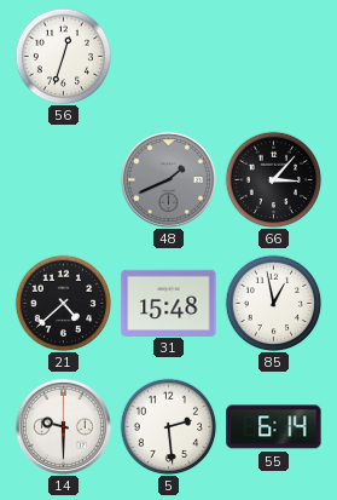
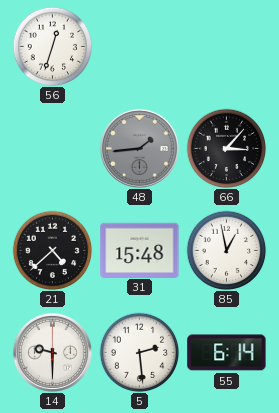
48: 1:41 -> 1:44
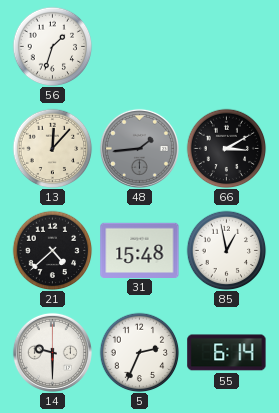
56: 12:33 -> 1:33
13: none -> 12:07
66: 3:07 -> 3:10
5: 2:29 -> 2:34
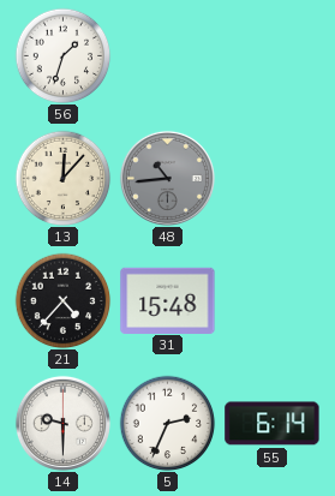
48: 1:44 -> 10:44
66: 3:10 -> none
21: 4:38 -> 4:37
85: 12:58 -> none
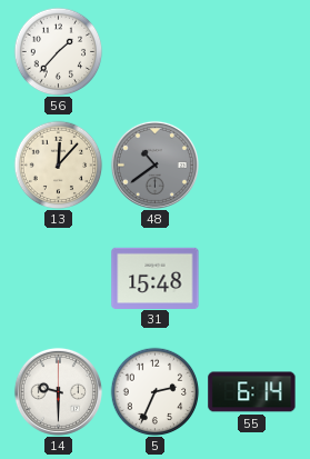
56: 1:33 -> 1:37
48: 10:44 -> 10:39
21: 4:37 -> none
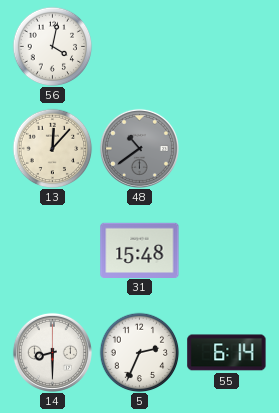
56: 1:37 -> 4:02
14: 9:30 -> 8:30
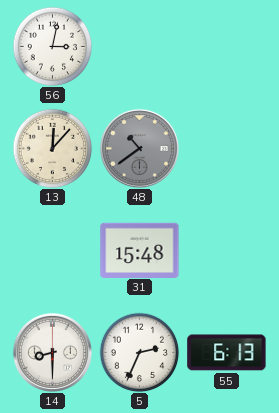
56: 4:02 -> 3:02
55: 6:14 -> 6:13
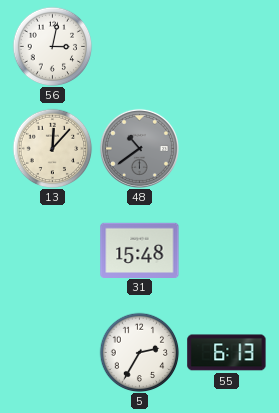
14: 8:30 -> none
5: 2:34 -> 2:35
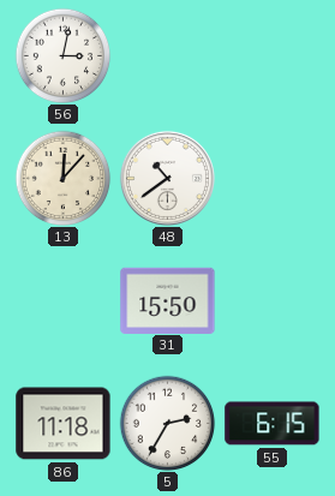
48 dial: grey -> white
31: 15:48 -> 15:50
86: none -> 11:18
55: 6:13 -> 6:15
